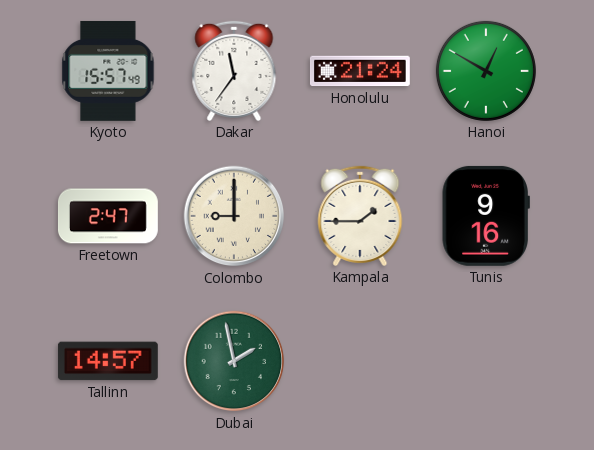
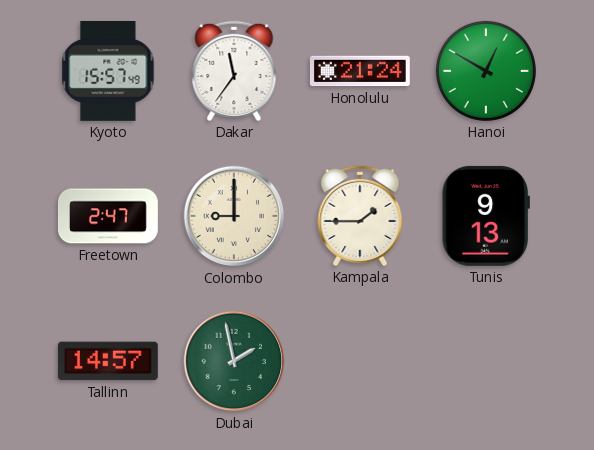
Tunis: 9:16 -> 9:13
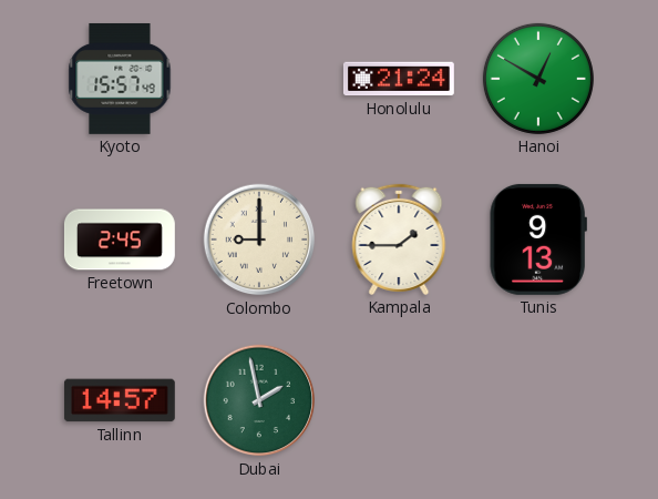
Dakar: 11:36 -> none
Freetown: 2:47 -> 2:45
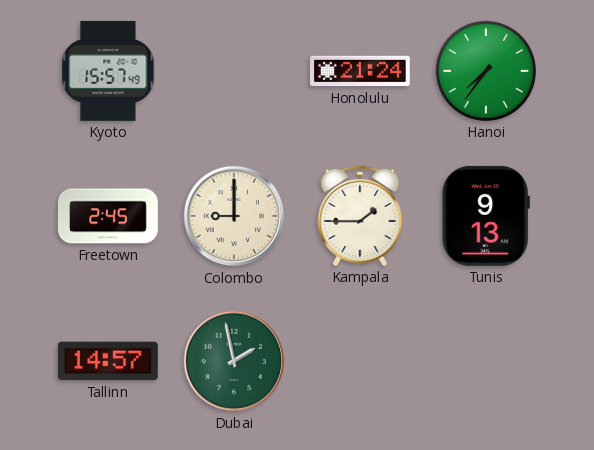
Hanoi: 12:50 -> 7:36
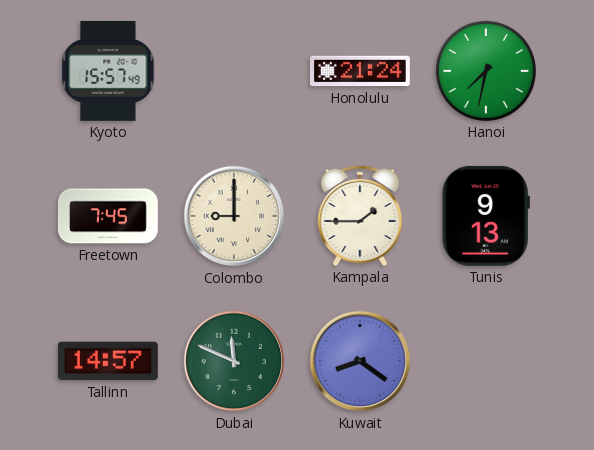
Hanoi: 7:36 -> 7:32
Freetown: 2:45 -> 7:45
Dubai: 1:58 -> 11:49
Kuwait: none -> 8:21
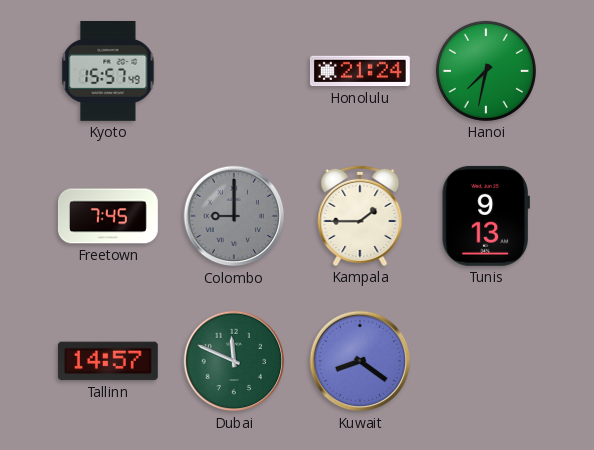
Colombo dial: cream -> grey
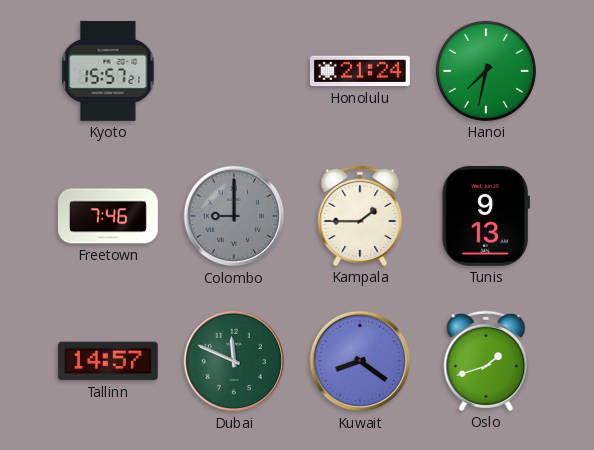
Kyoto: 15:57:49 -> 15:57:21
Freetown: 7:45 -> 7:46
Oslo: none -> 1:42
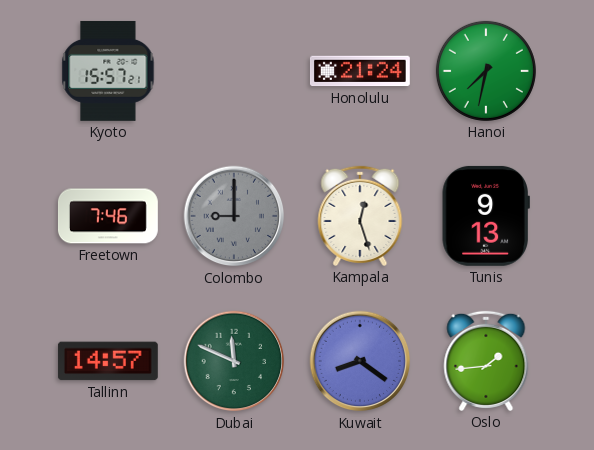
Kampala: 1:45 -> 12:27
Oslo: 1:42 -> 1:44
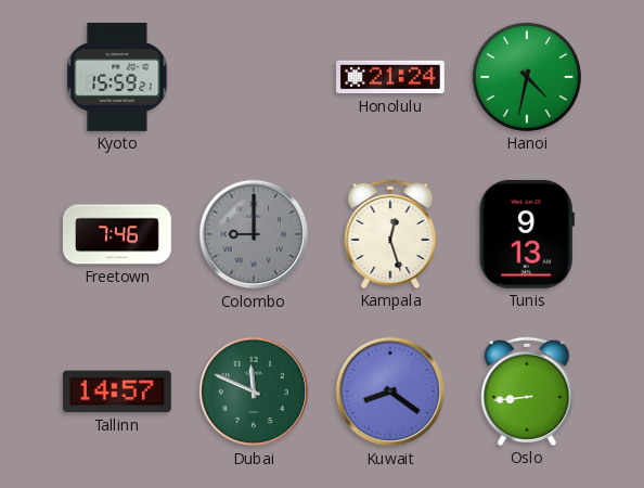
Kyoto: 15:57 -> 15:59
Hanoi: 7:32 -> 4:32
Oslo: 1:44 -> 8:44
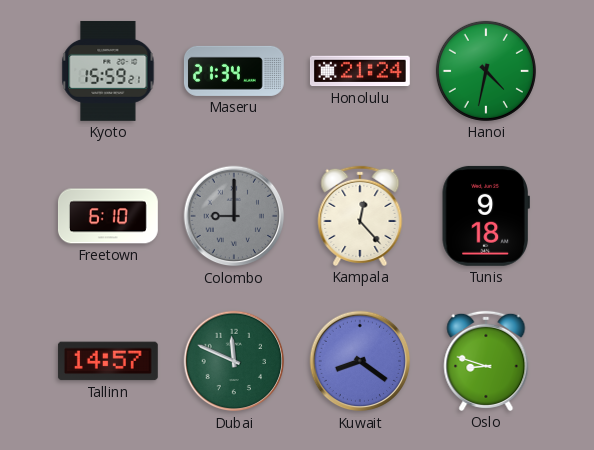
Maseru: none -> 21:34
Freetown: 7:46 -> 6:10
Kampala: 12:27 -> 12:23
Tunis: 9:13 -> 9:18
Oslo: 8:44 -> 8:48
